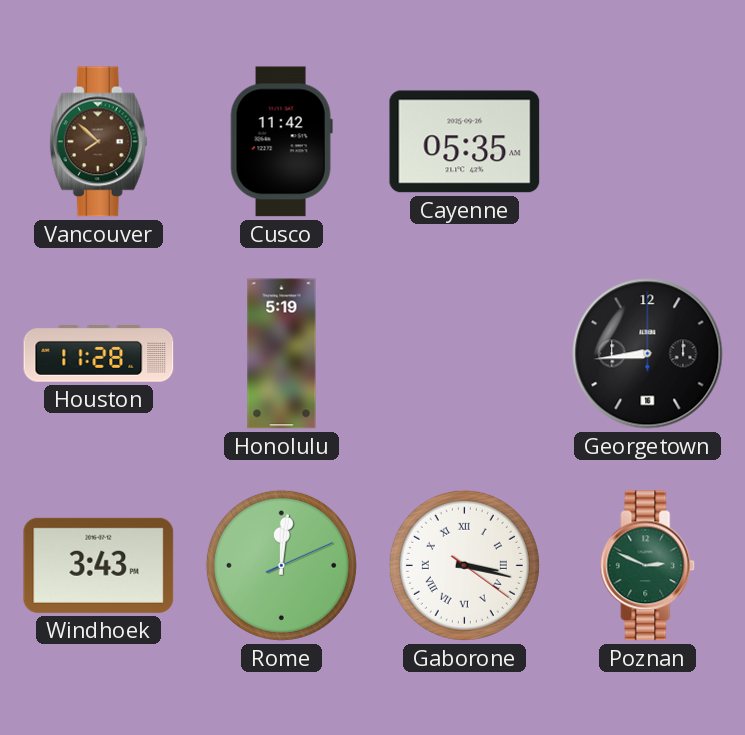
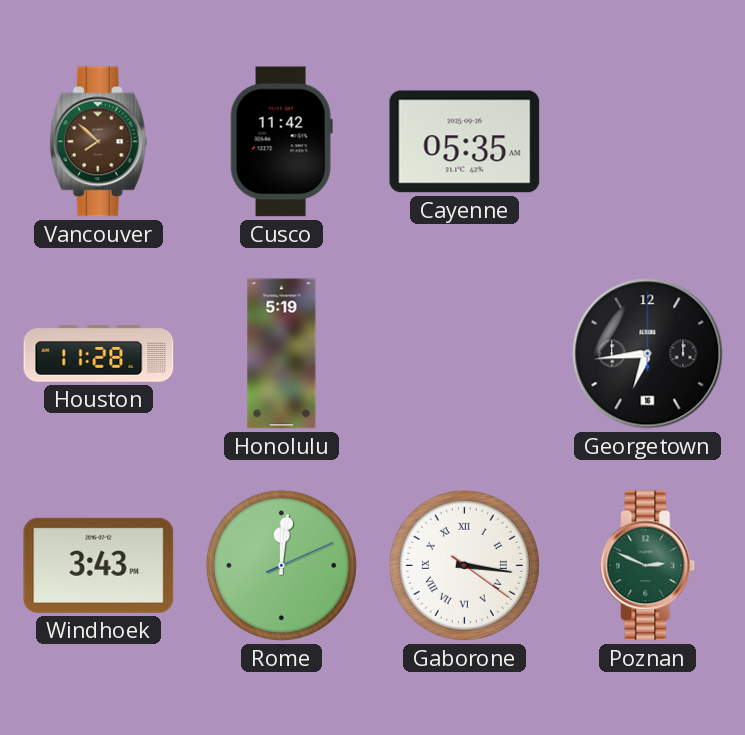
Georgetown: 8:44 -> 6:44
Gaborone: 3:17 -> 3:16
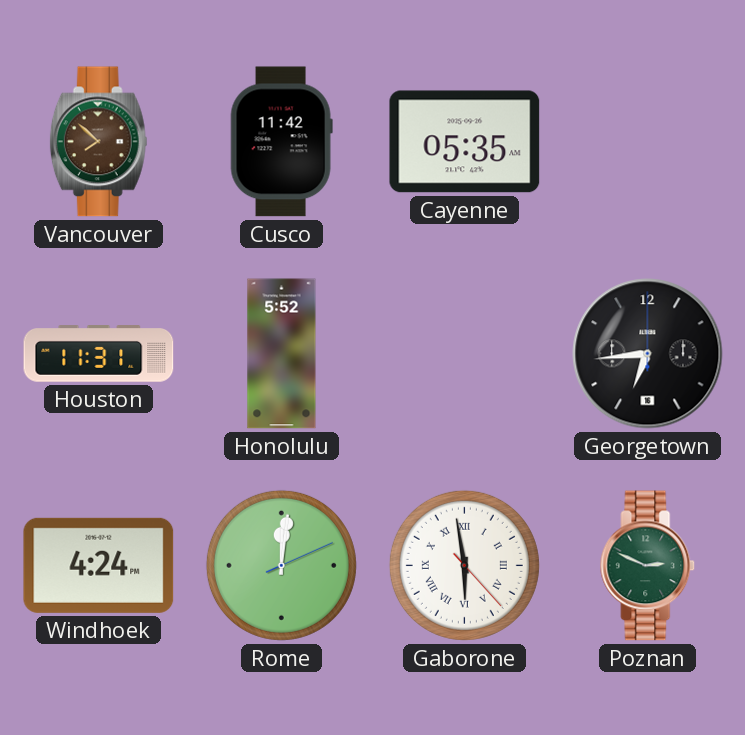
Houston: 11:28 -> 11:31
Honolulu: 5:19 -> 5:52
Windhoek: 3:43 -> 4:24
Gaborone: 3:16 -> 5:58
